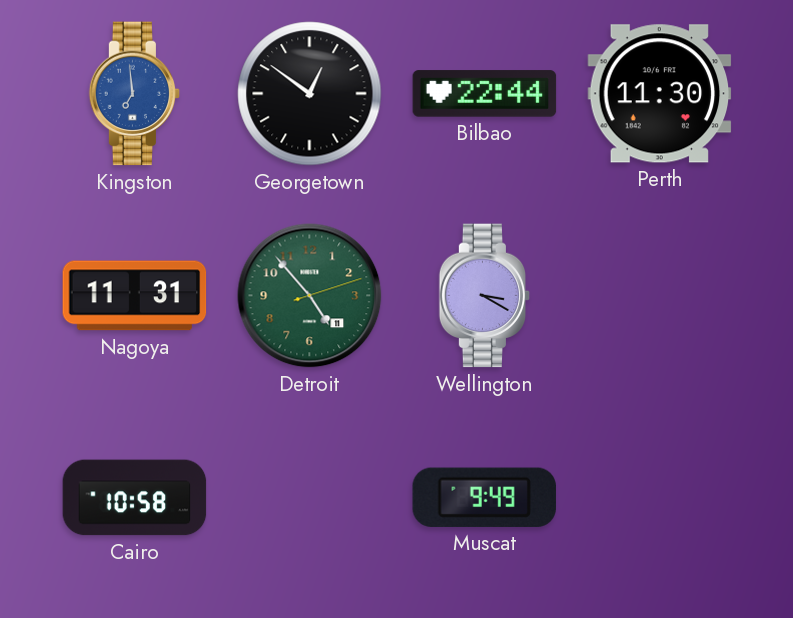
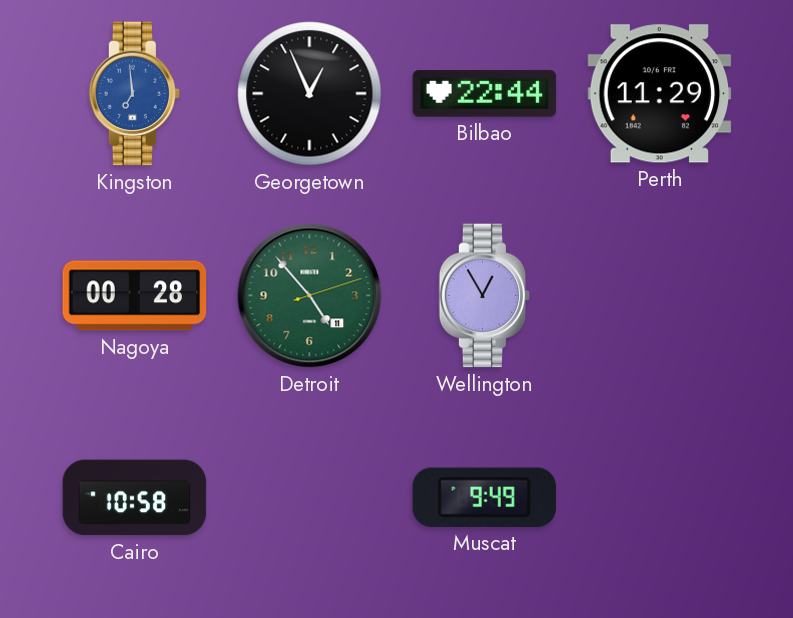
Georgetown: 12:51 -> 12:56
Perth: 11:30 -> 11:29
Nagoya: 11:31 -> 00:28
Wellington: 3:20 -> 12:55
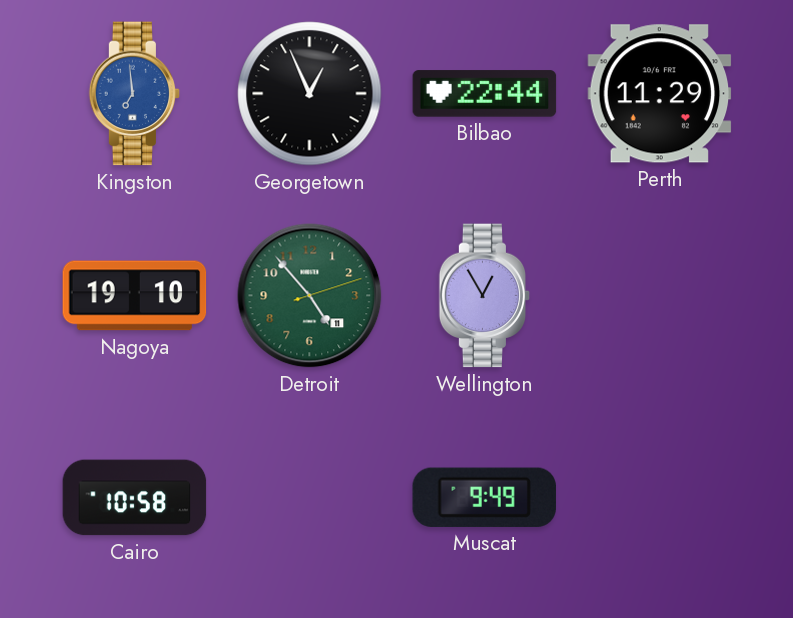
Nagoya: 00:28 -> 19:10
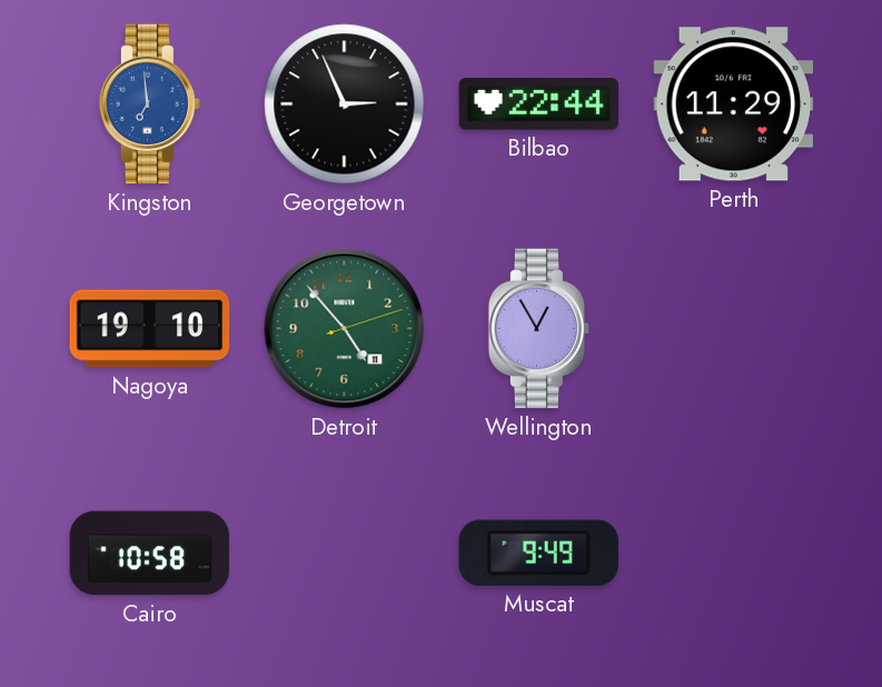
Georgetown: 12:56 -> 2:56
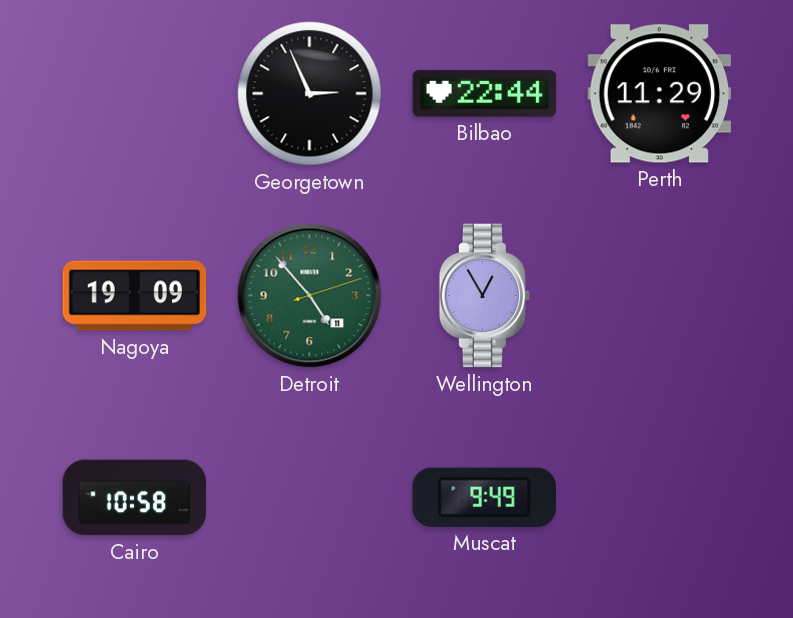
Kingston: 6:59 -> none
Nagoya: 19:10 -> 19:09
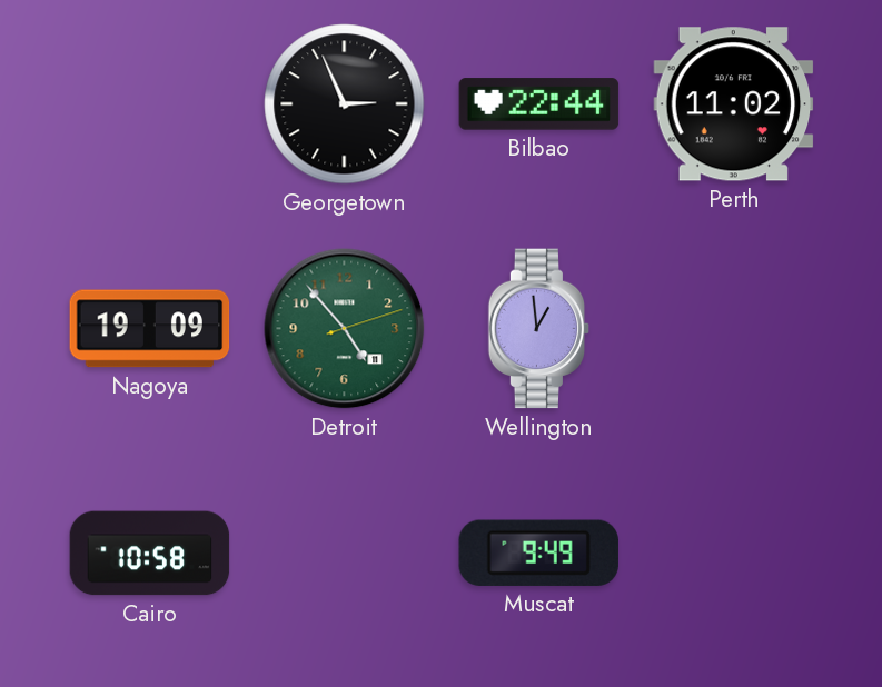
Perth: 11:29 -> 11:02
Wellington: 12:55 -> 12:59
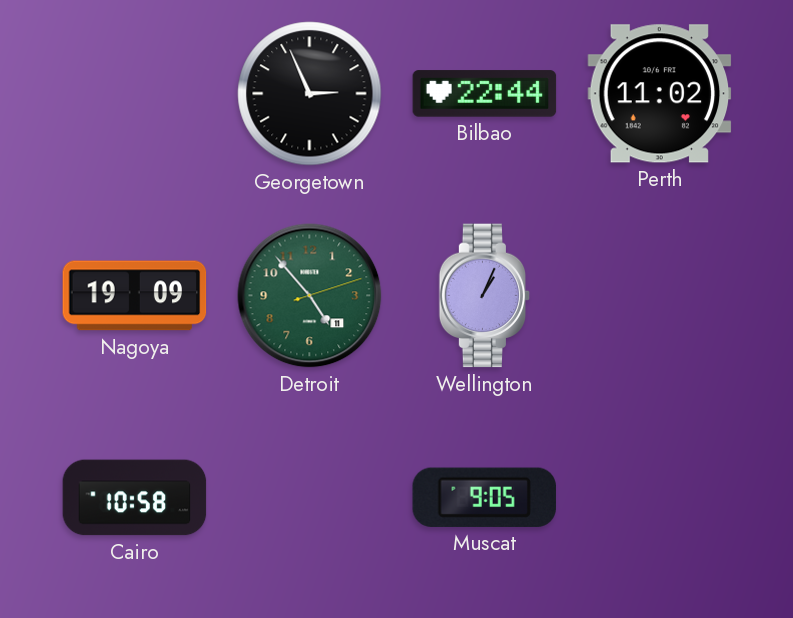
Wellington: 12:59 -> 1:04
Muscat: 9:49 -> 9:05
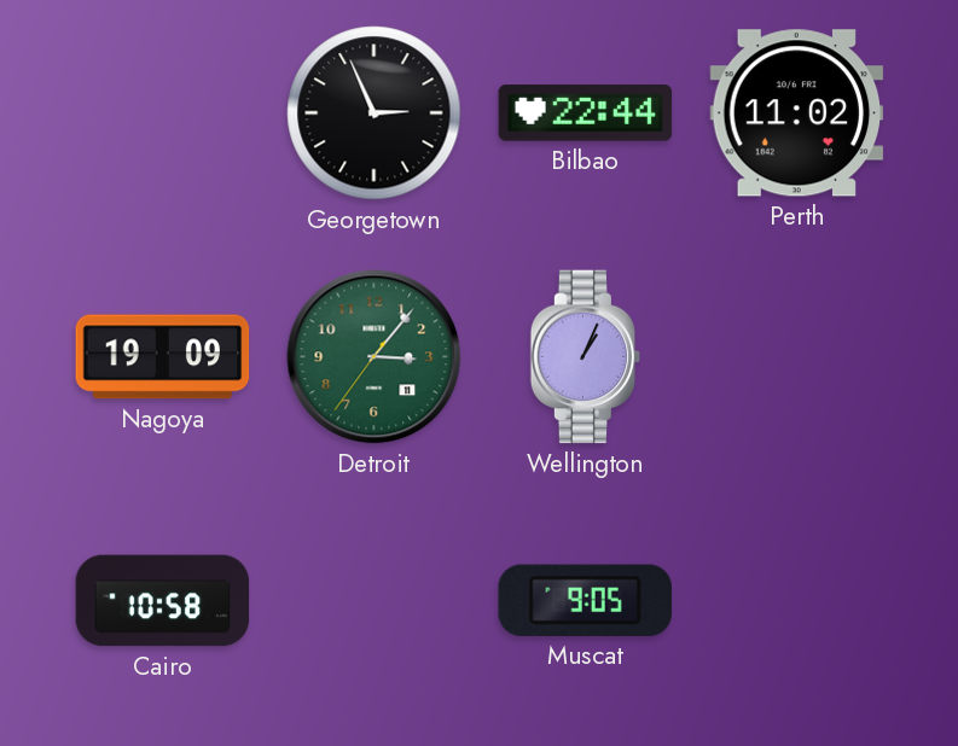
Detroit: 4:53 -> 3:06
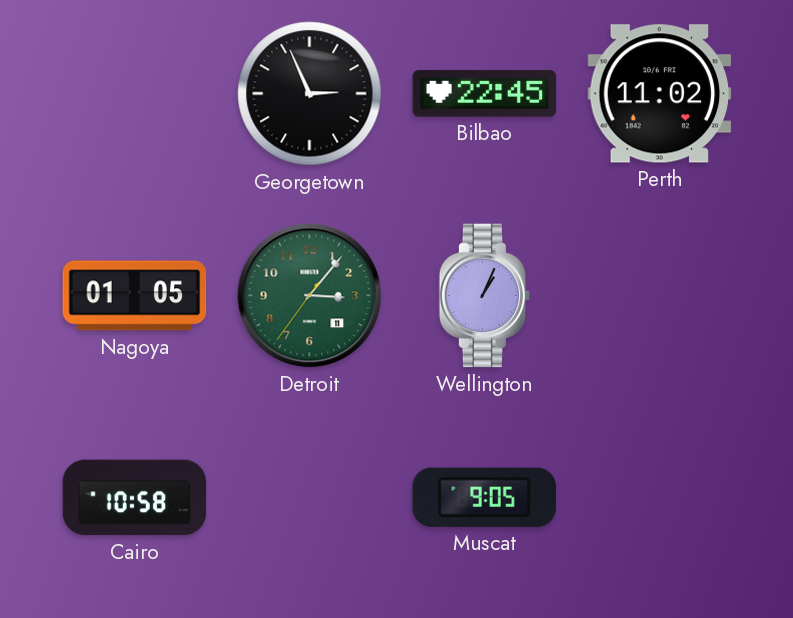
Bilbao: 22:44 -> 22:45
Nagoya: 19:09 -> 01:05
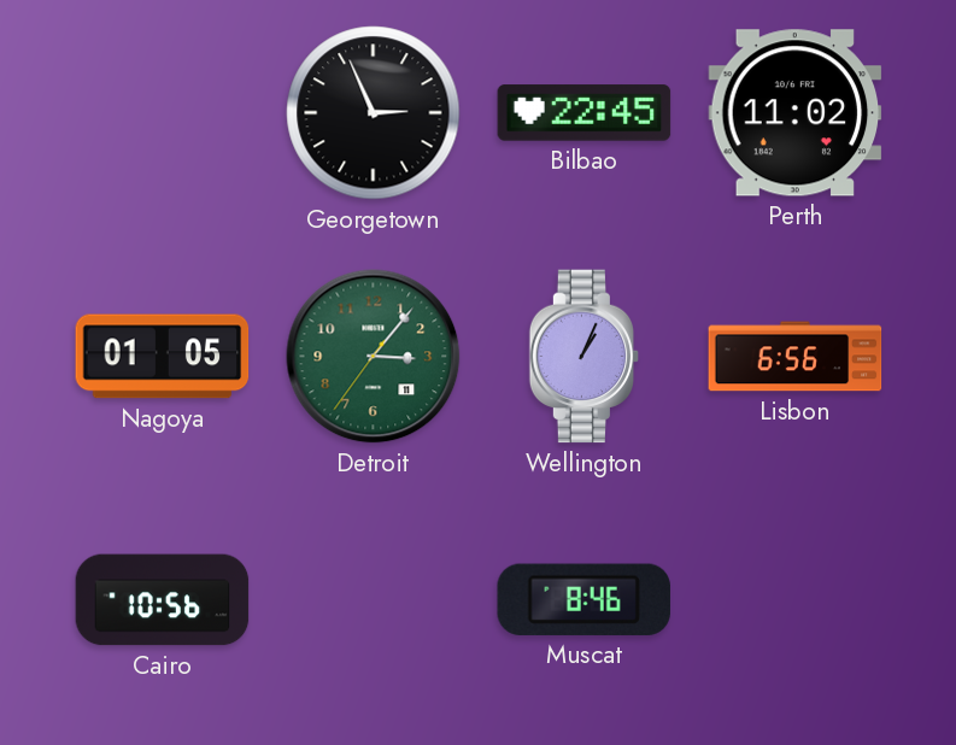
Lisbon: none -> 6:56
Cairo: 10:58 -> 10:56
Muscat: 9:05 -> 8:46
